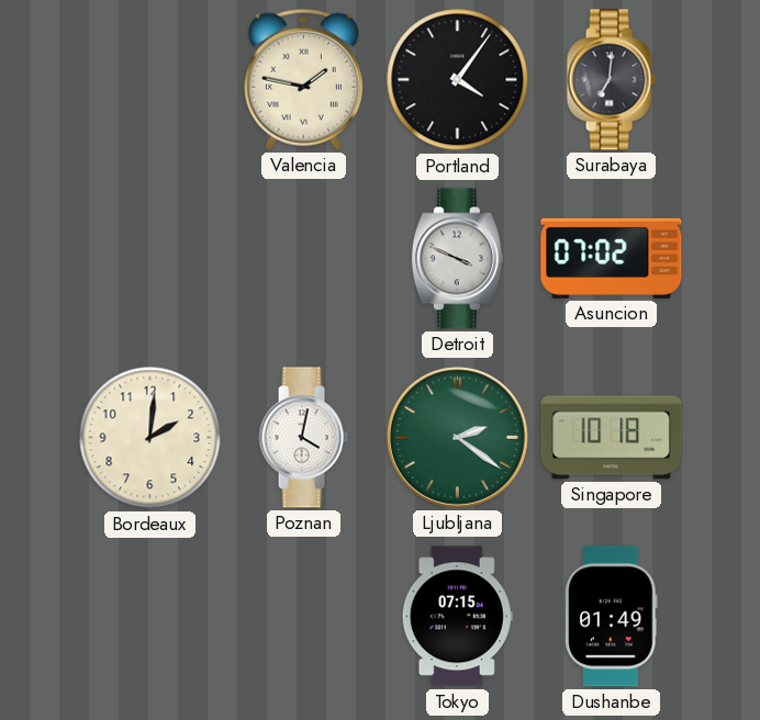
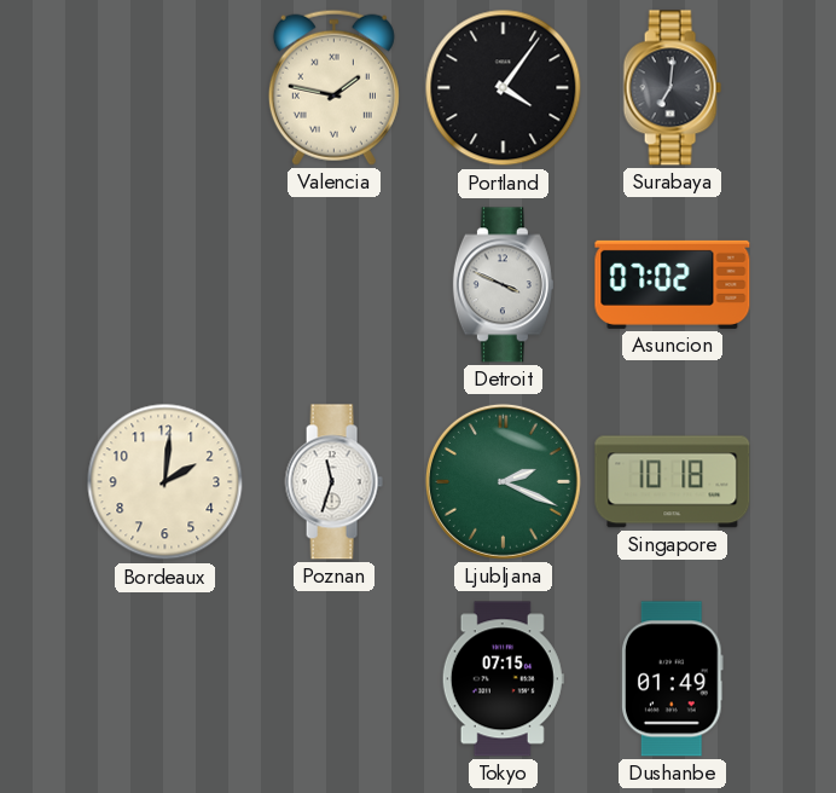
Poznan: 4:02 -> 11:33
Ljubljana: 2:21 -> 2:19
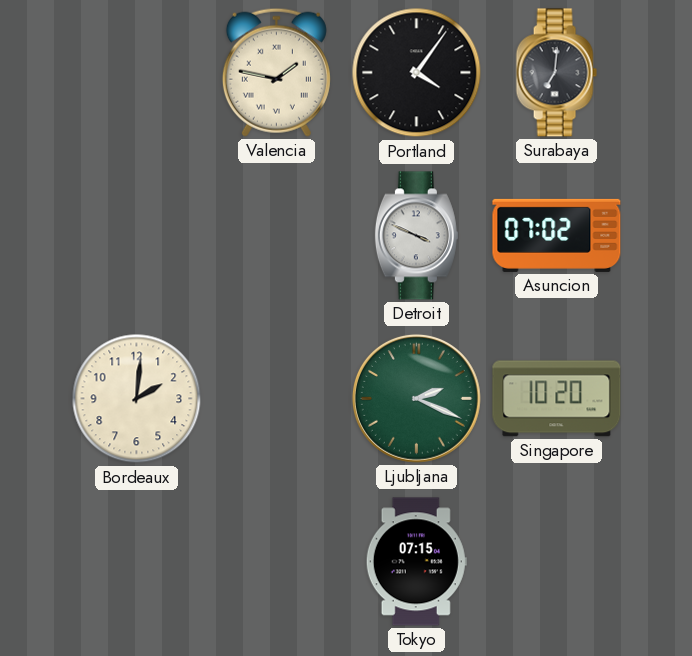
Poznan: 11:33 -> none
Singapore: 10:18 -> 10:20
Dushanbe: 01:49 -> none
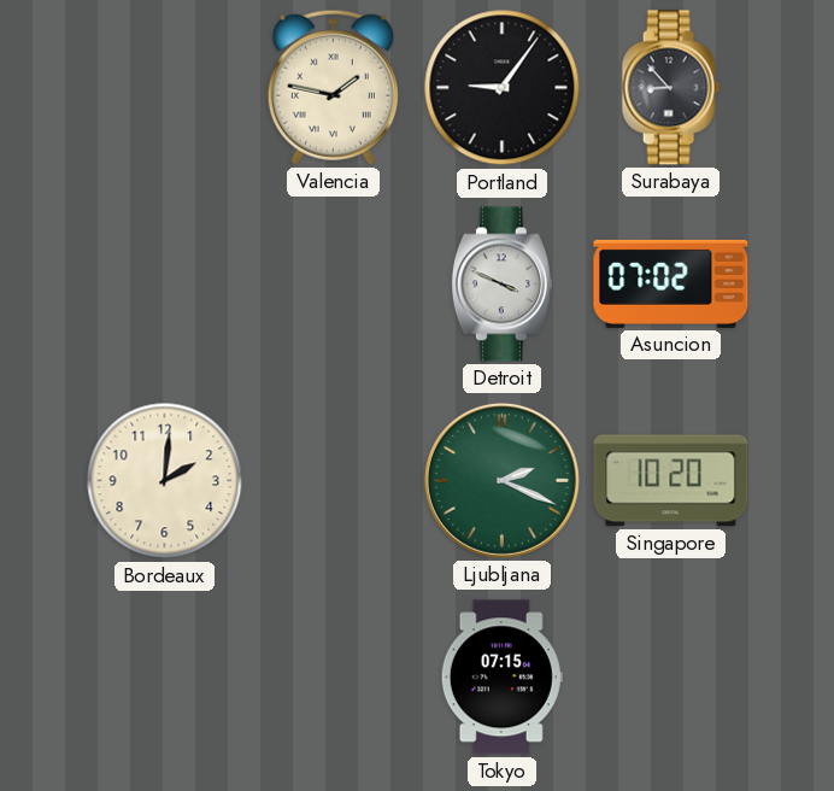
Portland: 4:06 -> 9:06
Surabaya: 7:01 -> 8:53
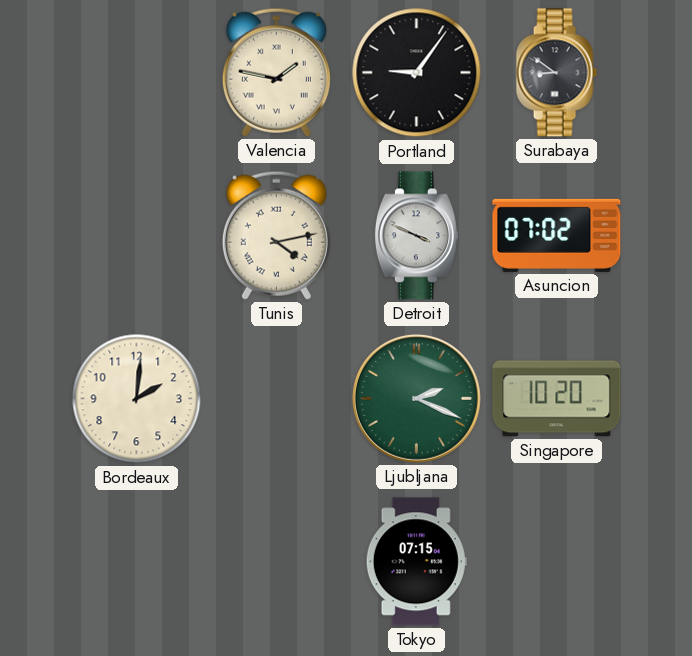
Surabaya: 8:53 -> 8:51
Tunis: none -> 4:13
